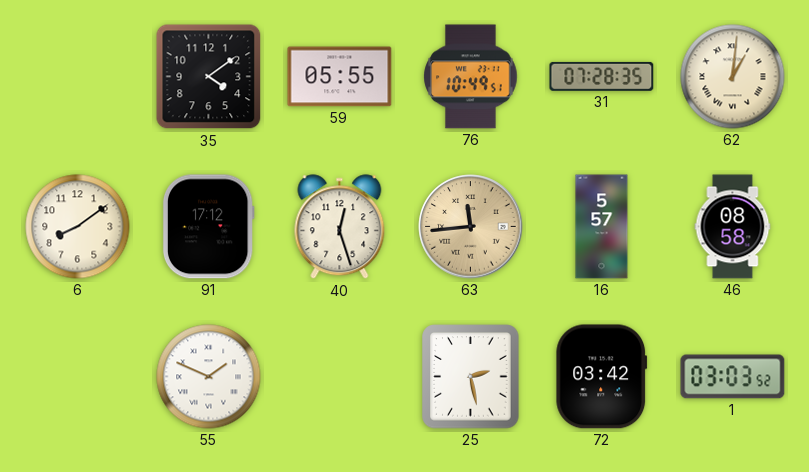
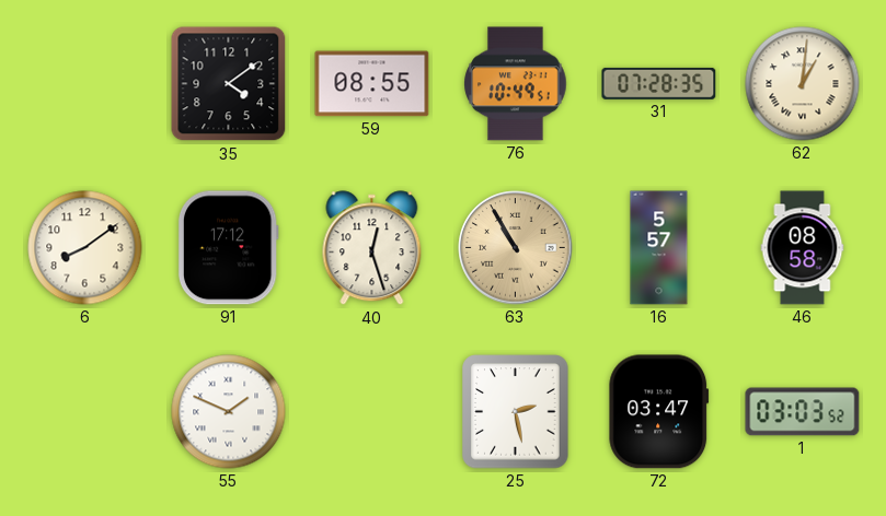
59: 05:55 -> 08:55
63: 11:44 -> 10:55
72: 03:42 -> 03:47
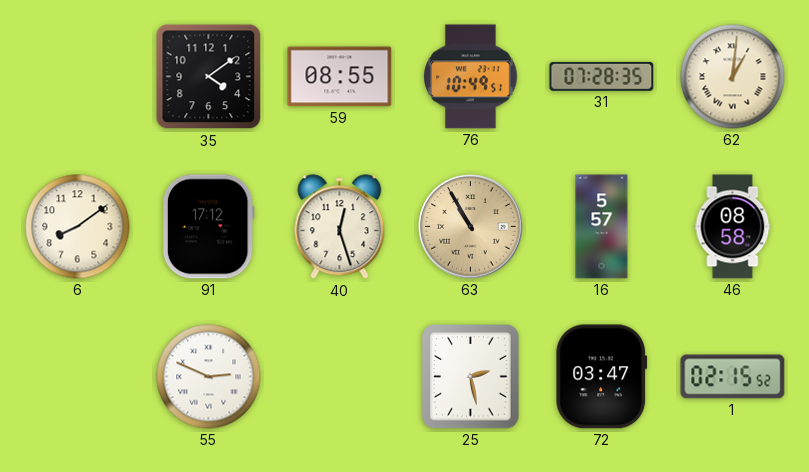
55: 1:49 -> 2:49
1: 03:03 -> 02:15
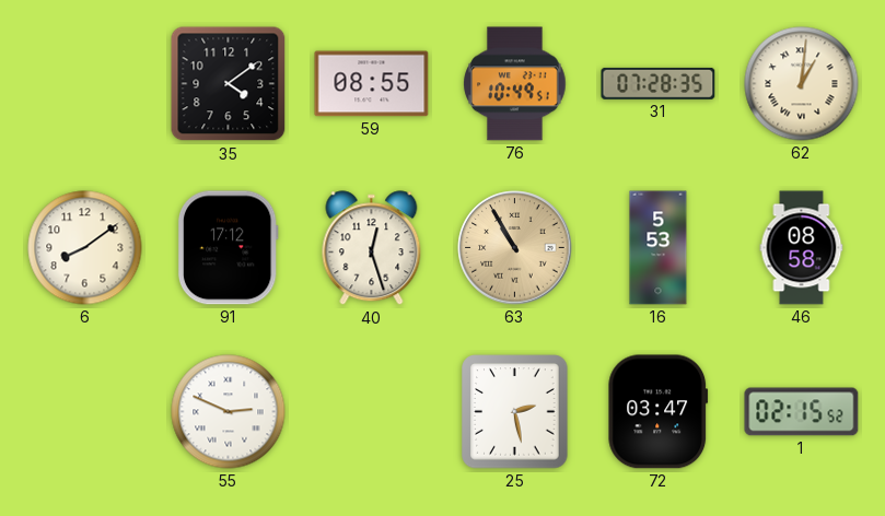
16: 5:57 -> 5:53
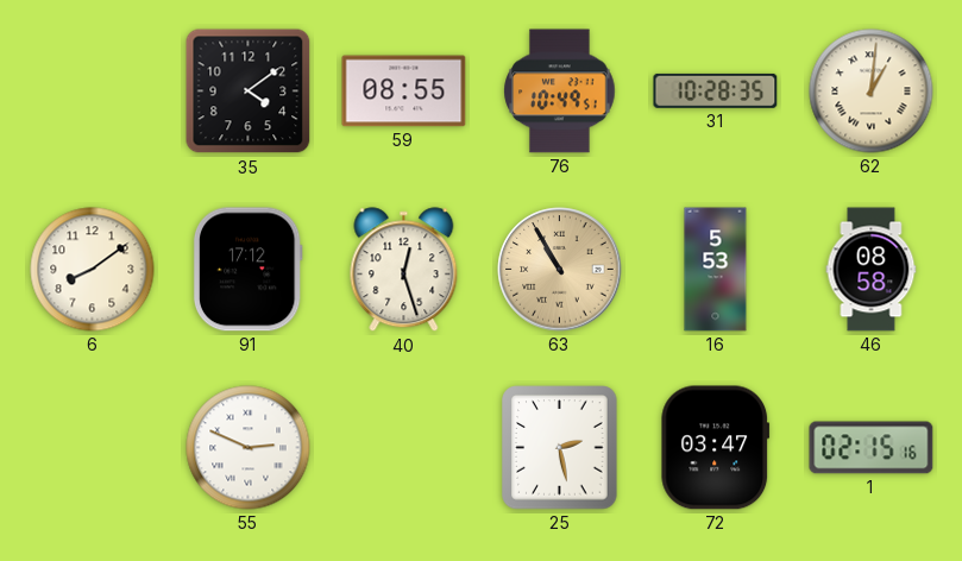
31: 07:28 -> 10:28
1: 02:15:52 -> 02:15:16
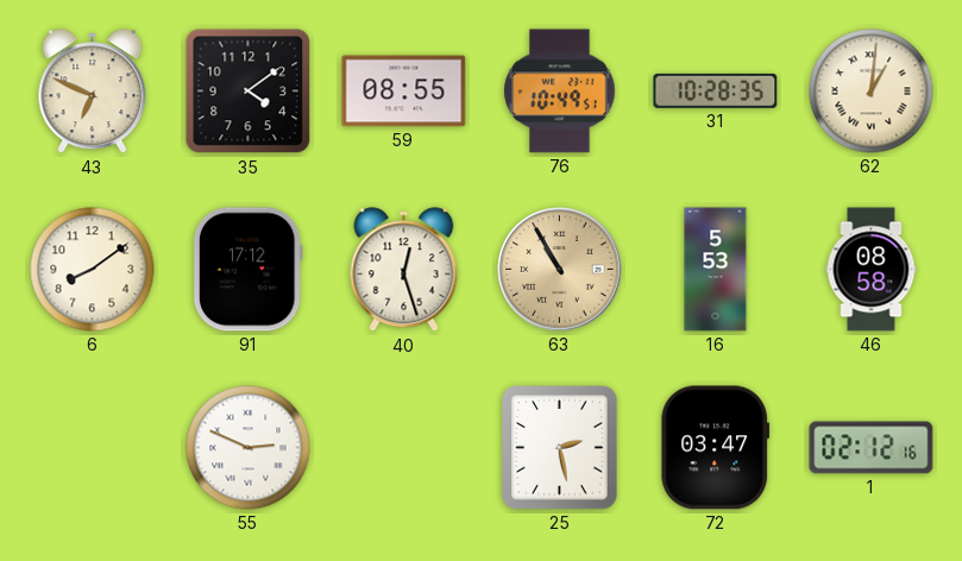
43: none -> 6:49
1: 02:15 -> 02:12
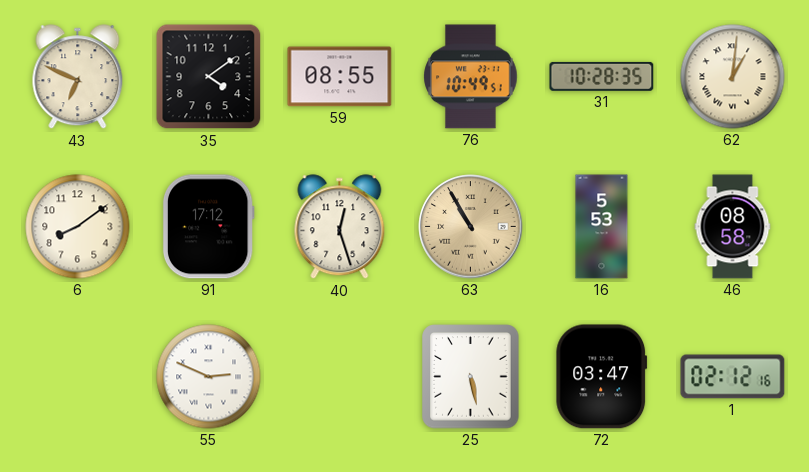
25: 2:28 -> 5:28
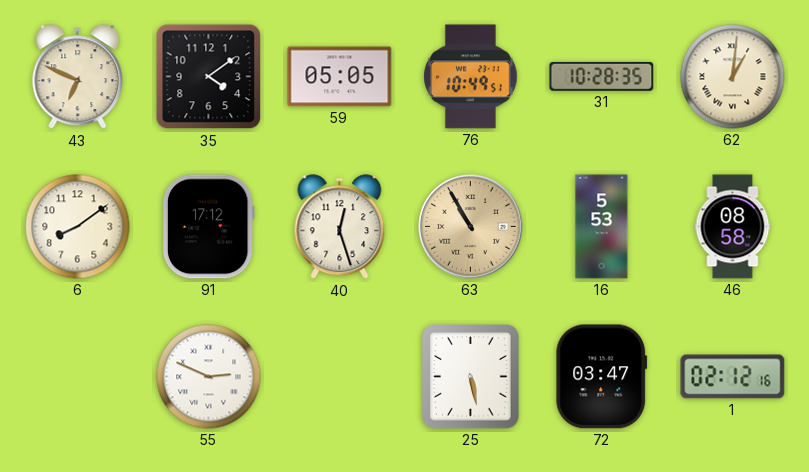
59: 08:55 -> 05:05
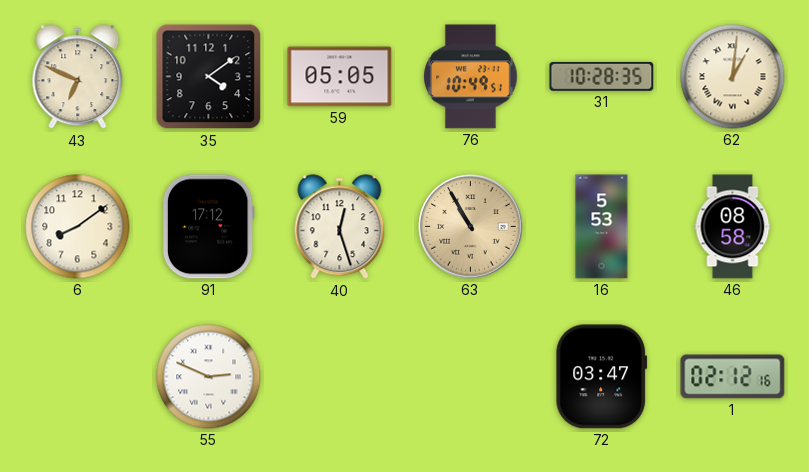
25: 5:28 -> none
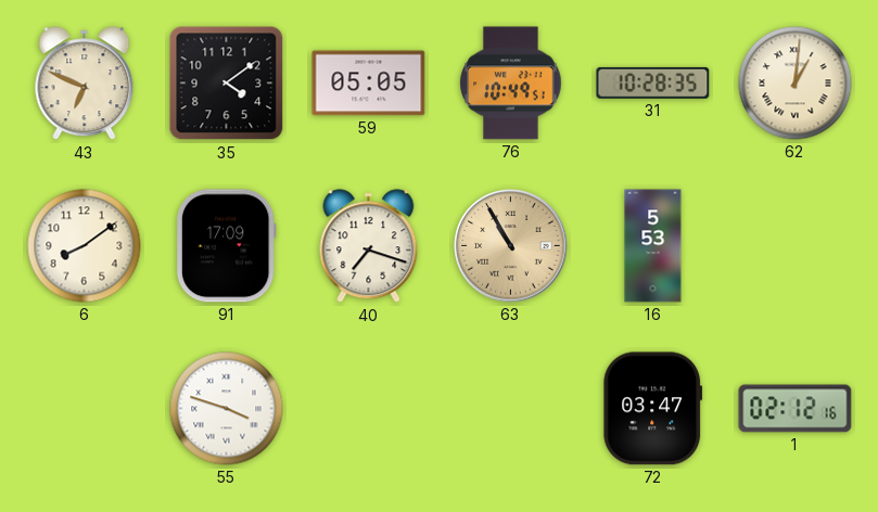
91: 17:12 -> 17:09
40: 12:27 -> 7:18
46: 08:58 -> none
55: 2:49 -> 3:48
